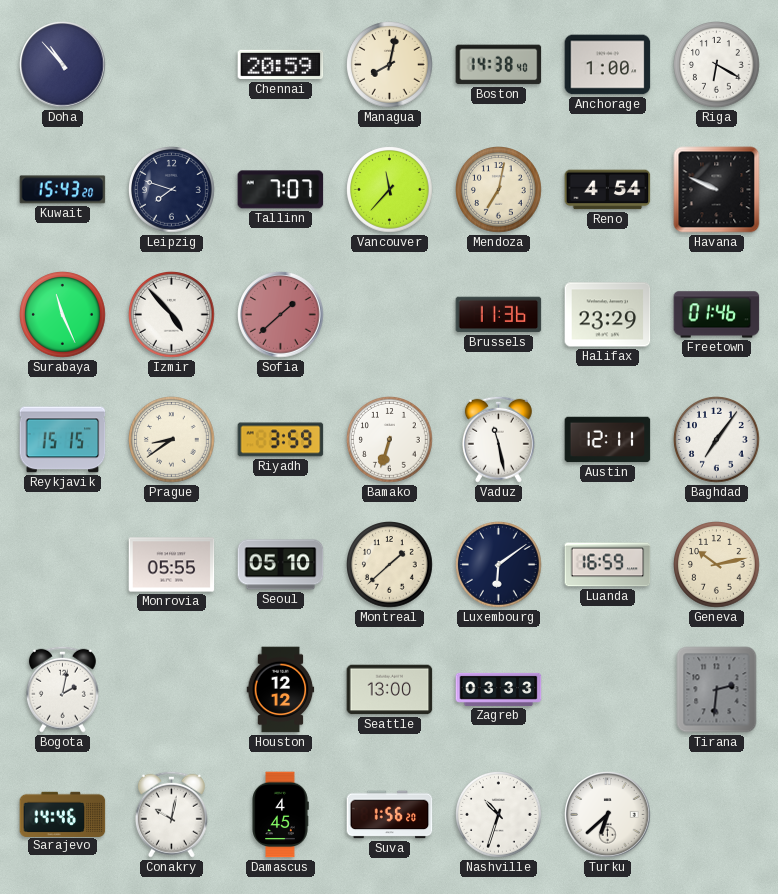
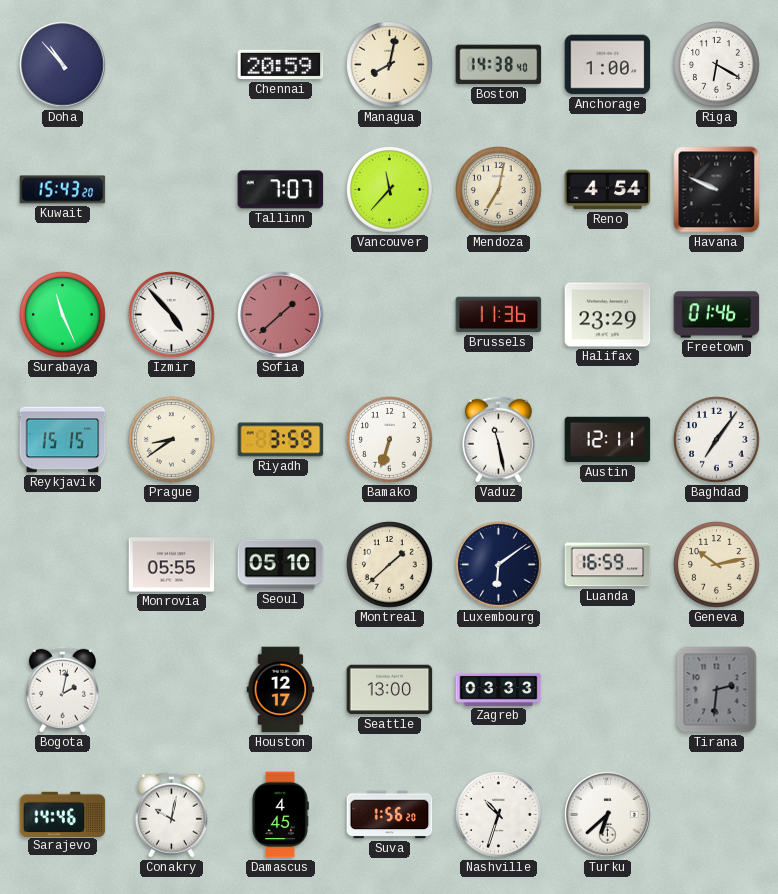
Leipzig: 7:48 -> none
Houston: 12:12 -> 12:17
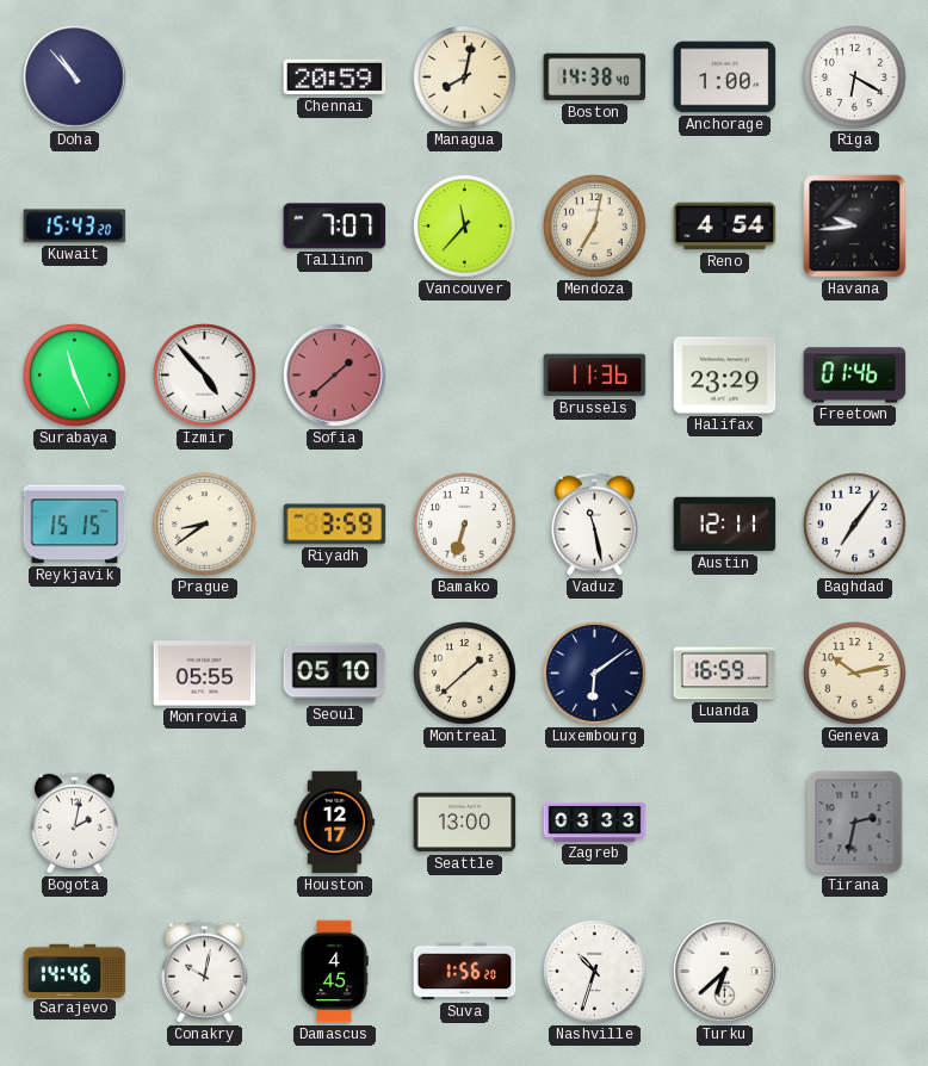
Havana: 9:49 -> 9:44
Tirana: 2:31 -> 2:32
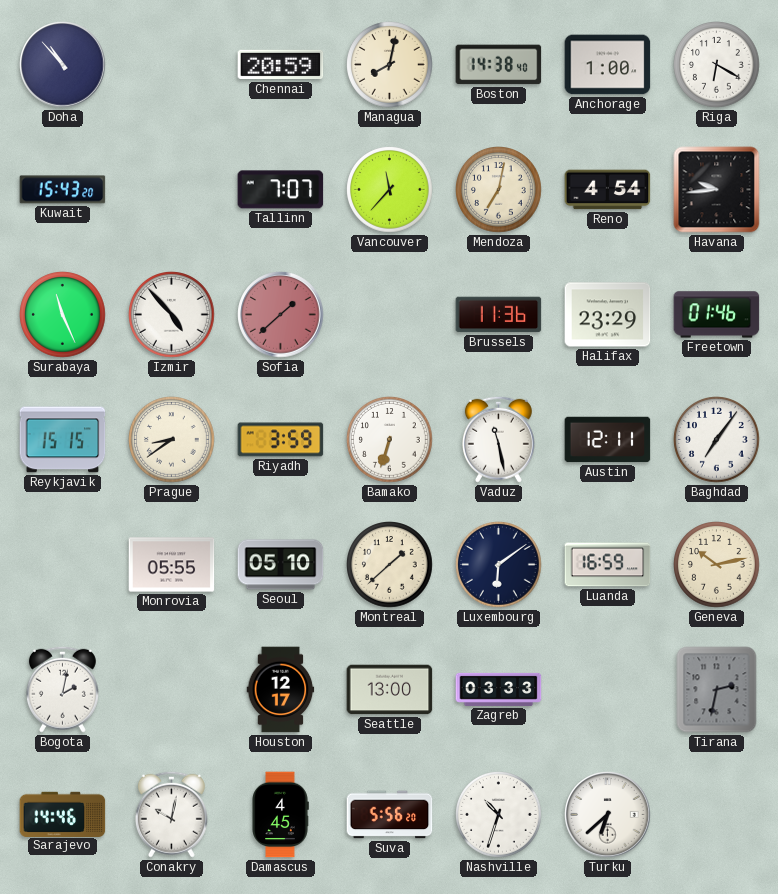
Suva: 1:56 -> 5:56
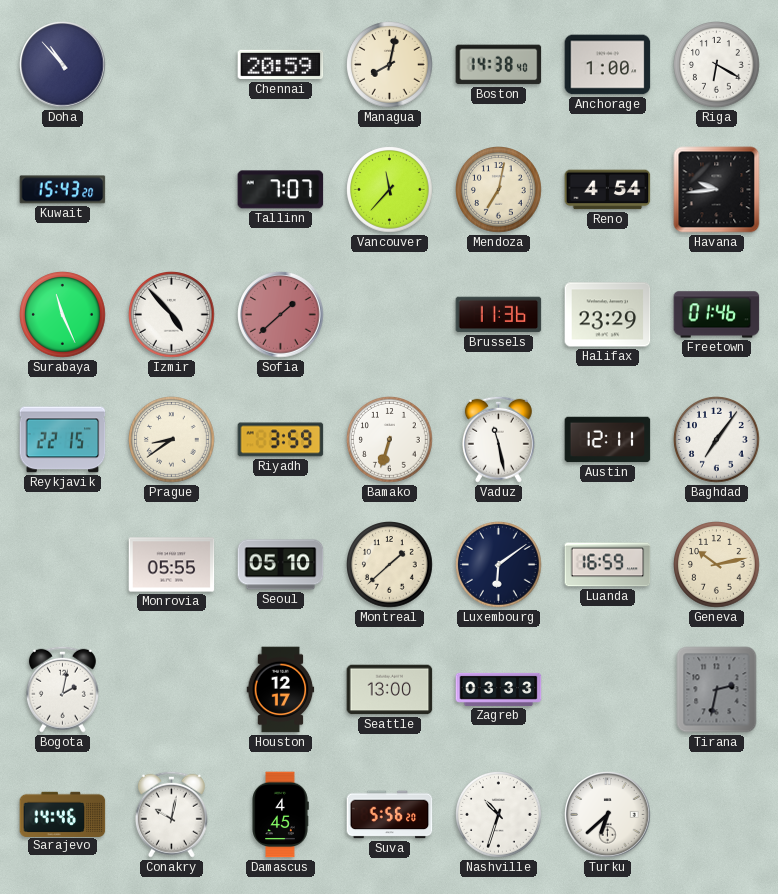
Reykjavik: 15:15 -> 22:15
